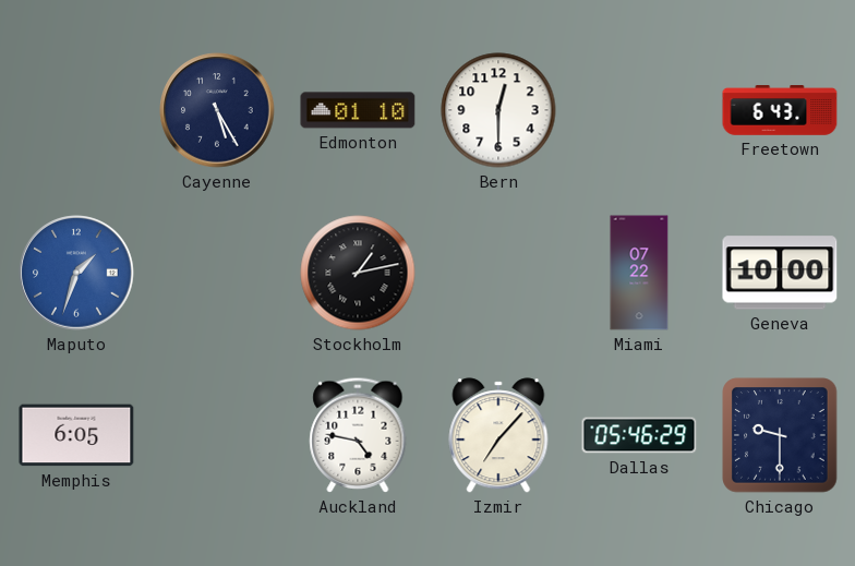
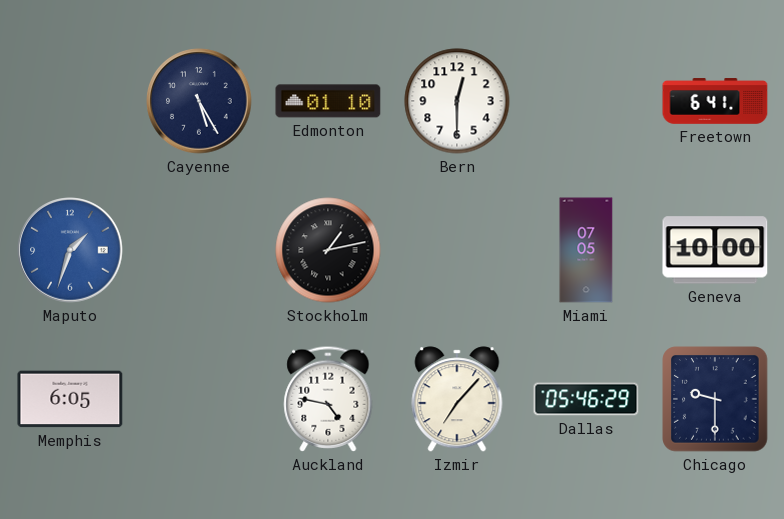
Freetown: 6:43 -> 6:41
Miami: 07:22 -> 07:05
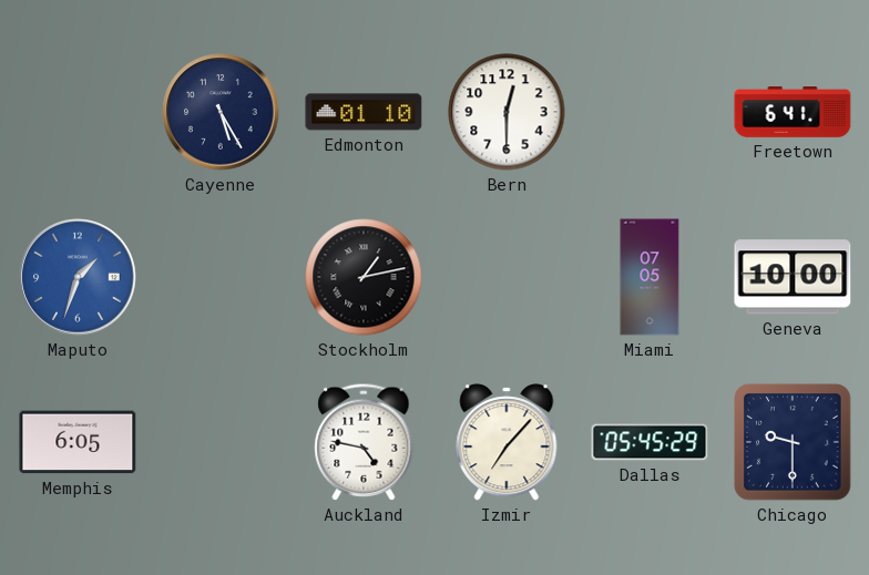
Dallas: 05:46 -> 05:45
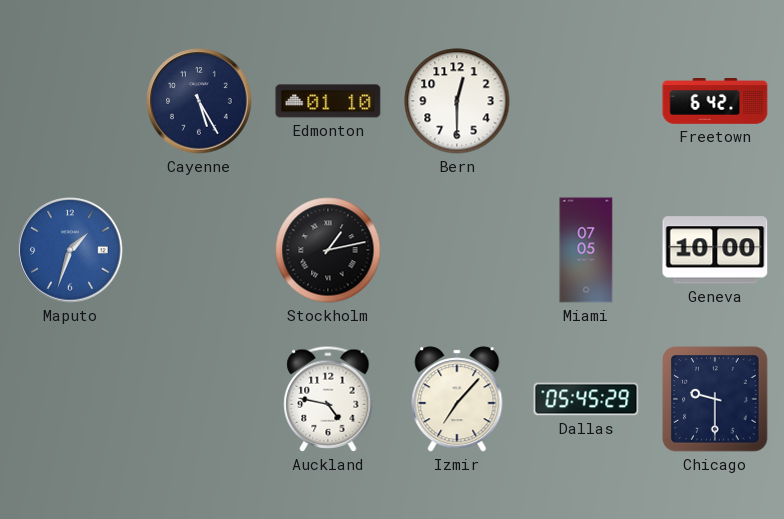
Freetown: 6:41 -> 6:42
Memphis: 6:05 -> none
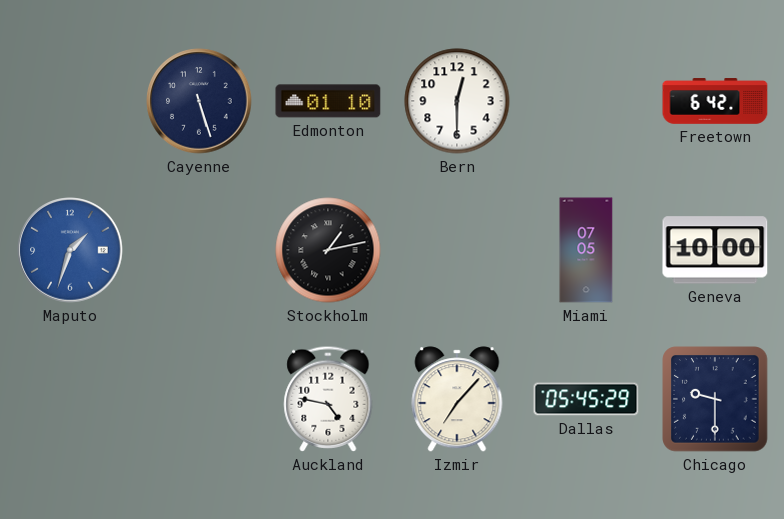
Cayenne: 5:25 -> 5:27
